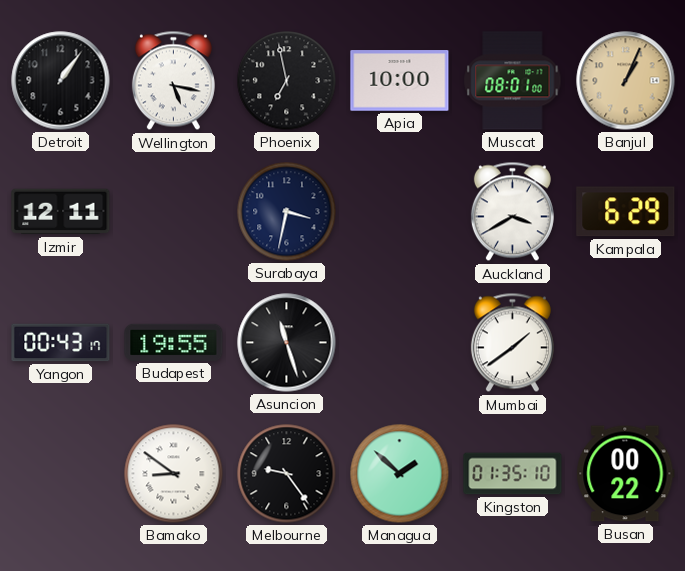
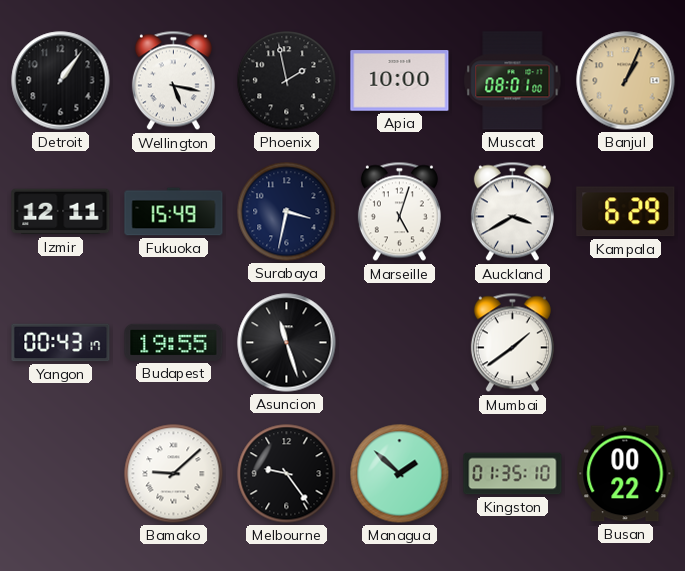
Phoenix: 6:58 -> 1:58
Fukuoka: none -> 15:49
Marseille: none -> 5:03
Bamako: 8:51 -> 9:08
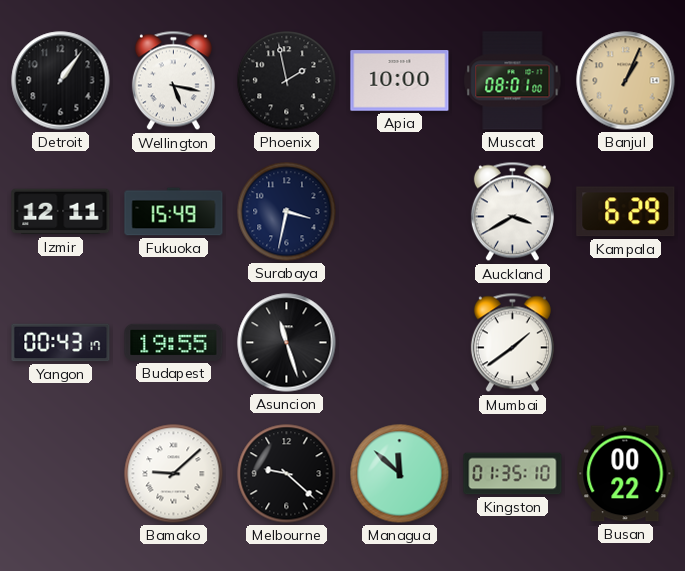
Marseille: 5:03 -> none
Melbourne: 9:24 -> 9:22
Managua: 1:52 -> 11:52
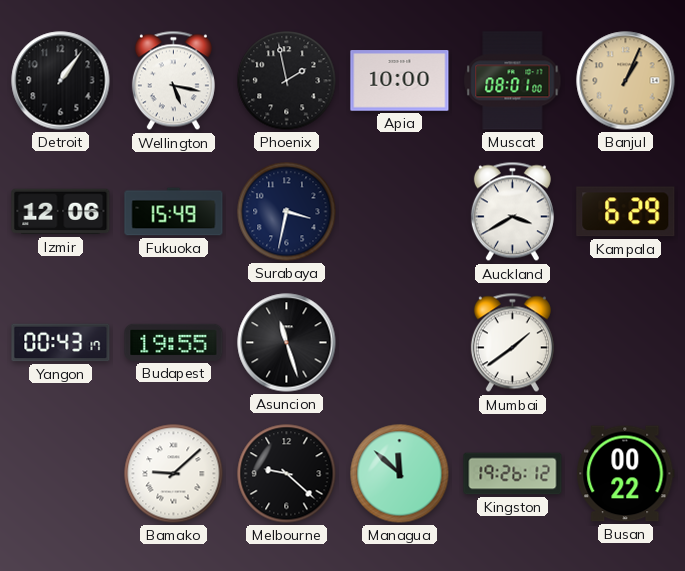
Izmir: 12:11 -> 12:06
Kingston: 01:35 -> 19:26
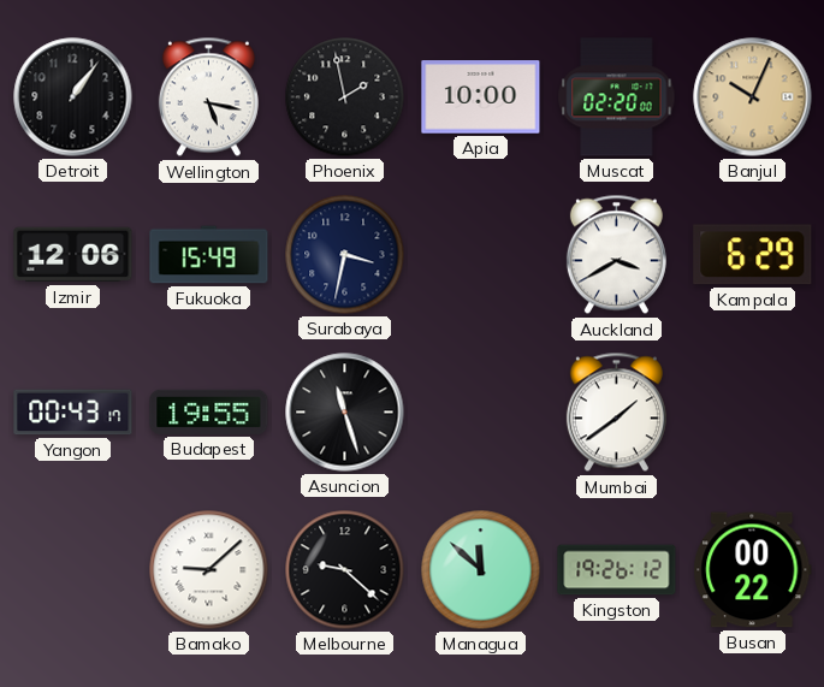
Muscat: 08:01 -> 02:20
Banjul: 1:04 -> 10:04
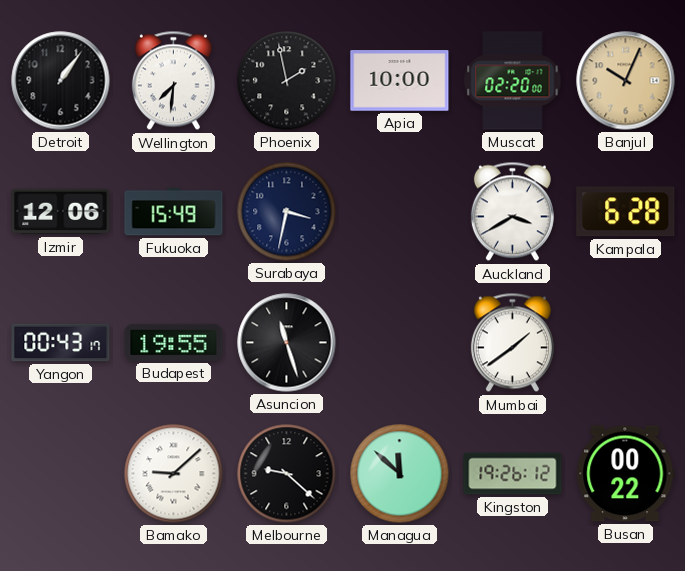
Wellington: 5:17 -> 7:31
Kampala: 6:29 -> 6:28
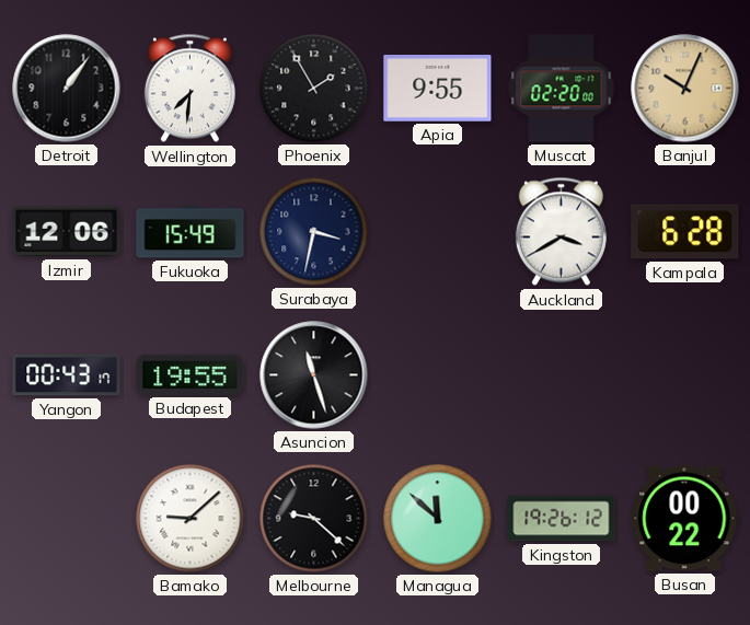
Phoenix: 1:58 -> 1:55
Apia: 10:00 -> 9:55
Mumbai: 1:39 -> none
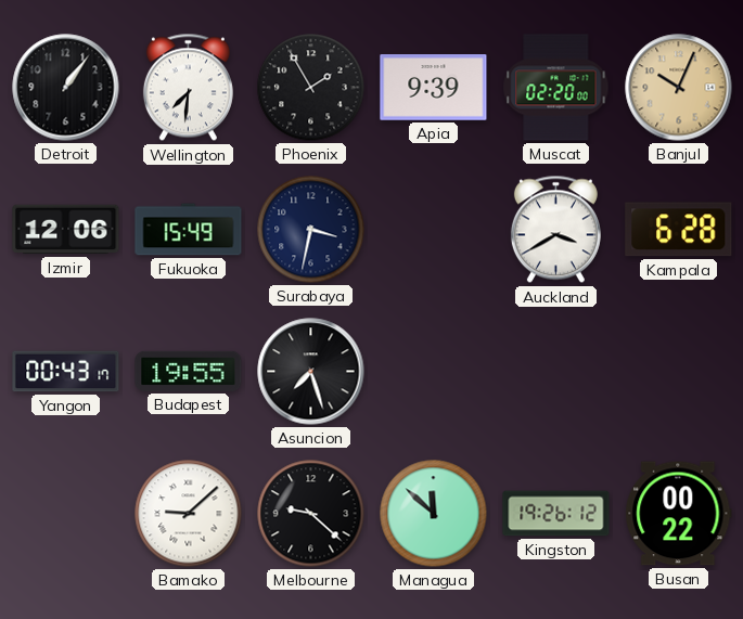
Apia: 9:55 -> 9:39
Asuncion: 11:27 -> 7:27
